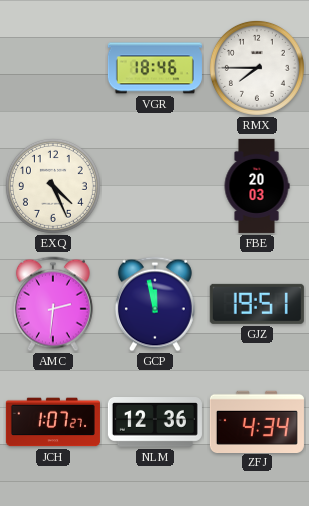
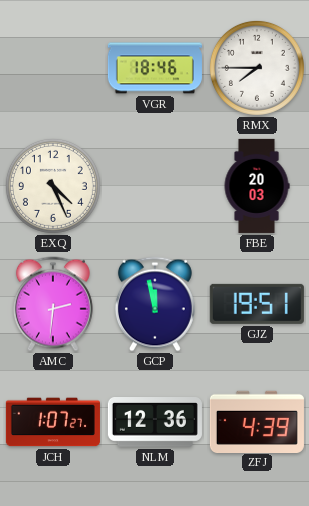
ZFJ: 4:34 -> 4:39
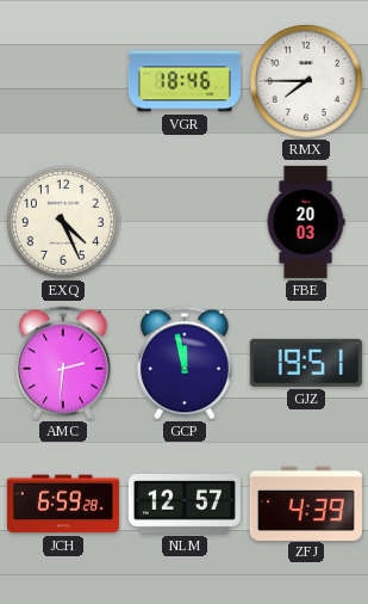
JCH: 1:07 -> 6:59
NLM: 12:36 -> 12:57
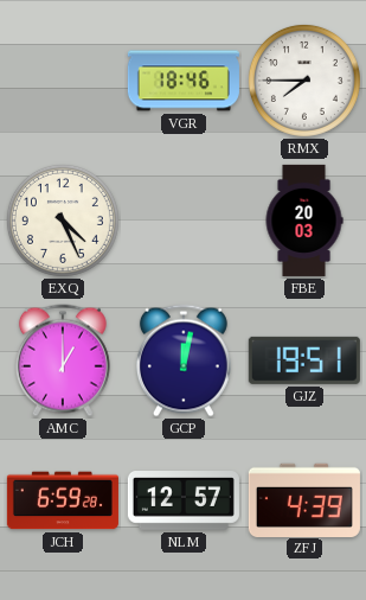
AMC: 2:31 -> 1:00
GCP: 11:58 -> 12:02
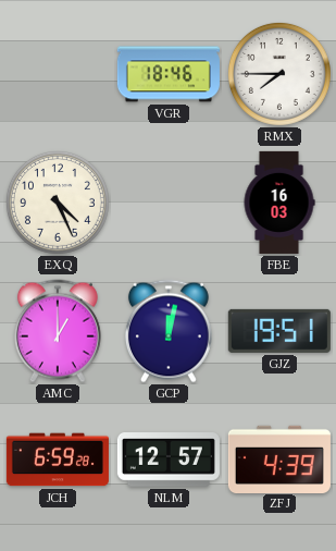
FBE: 20:03 -> 16:03
